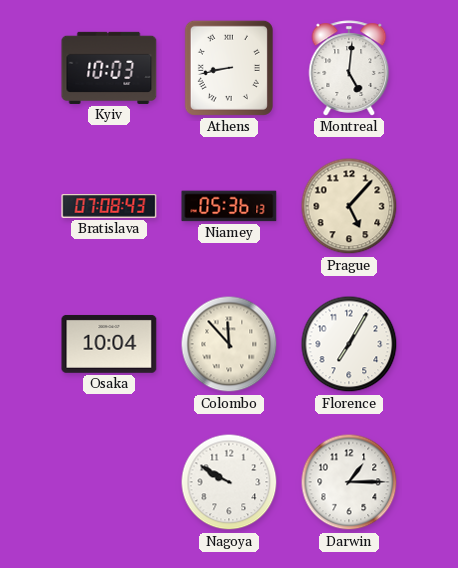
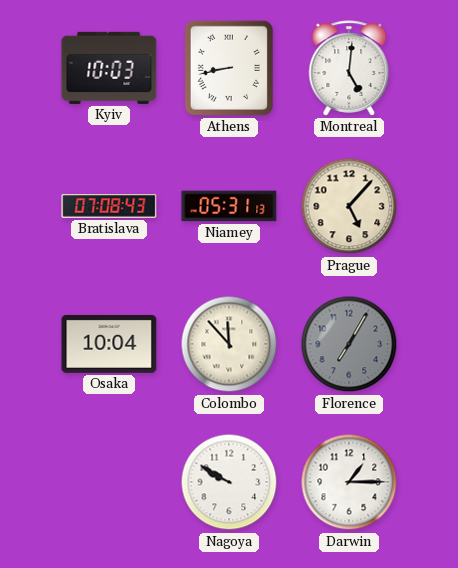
Niamey: 05:36 -> 05:31
Florence dial: white -> grey
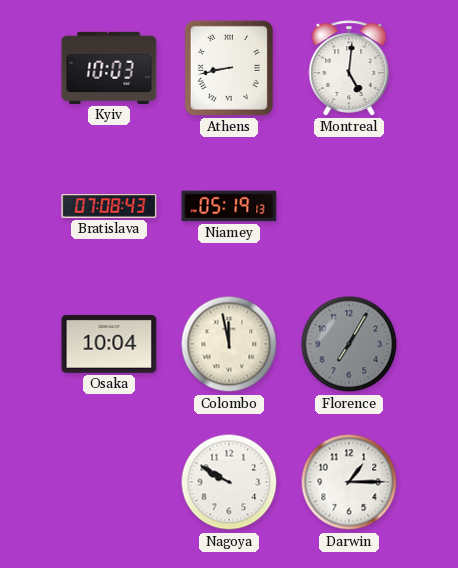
Niamey: 05:31 -> 05:19
Prague: 5:07 -> none
Colombo: 11:53 -> 11:58
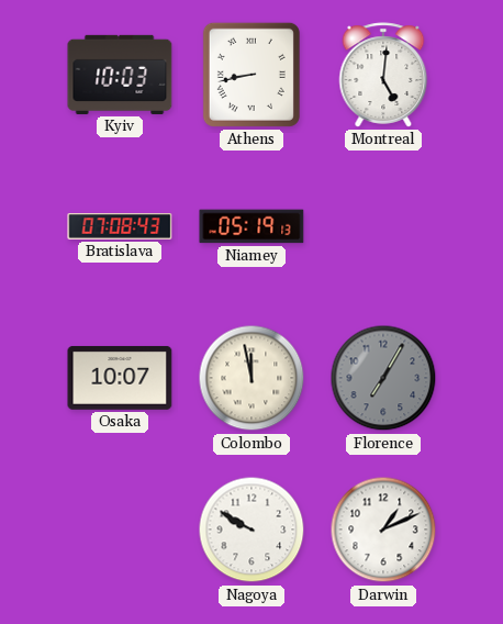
Osaka: 10:04 -> 10:07
Darwin: 1:15 -> 1:11
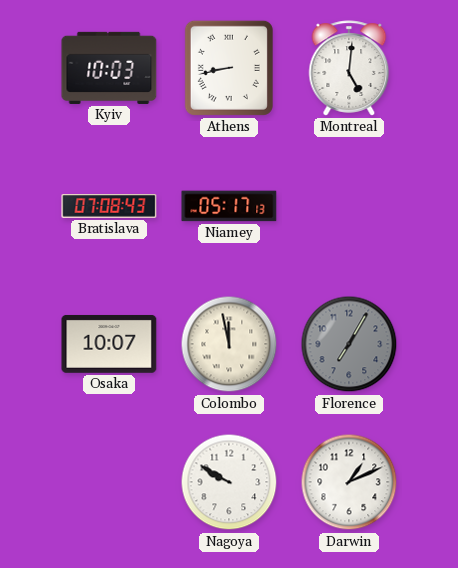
Niamey: 05:19 -> 05:17
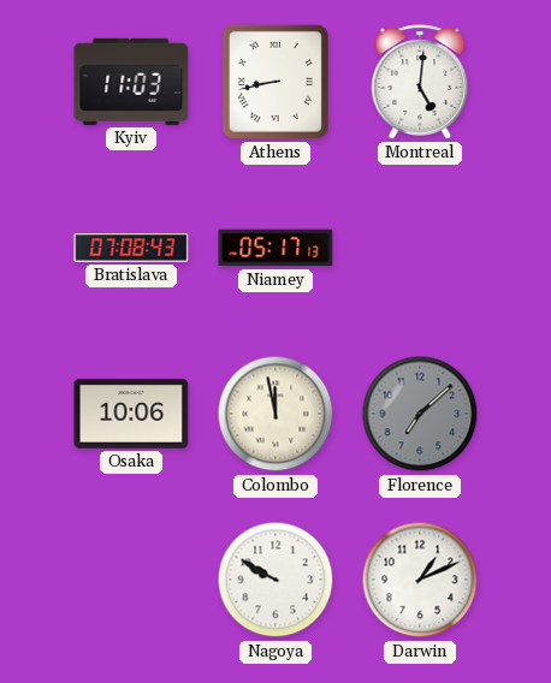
Kyiv: 10:03 -> 11:03
Osaka: 10:07 -> 10:06
Florence: 7:05 -> 7:08
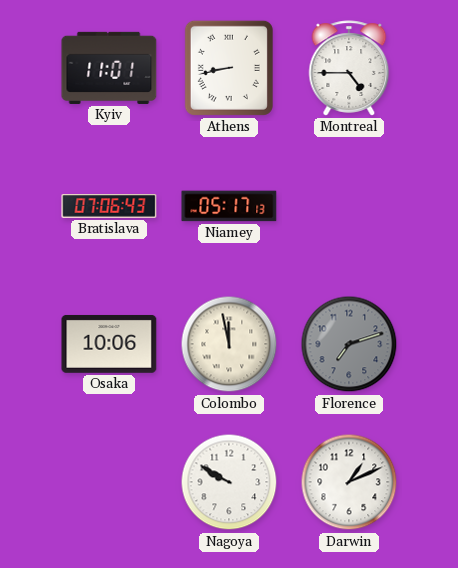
Kyiv: 11:03 -> 11:01
Montreal: 5:01 -> 4:45
Bratislava: 07:08 -> 07:06
Florence: 7:08 -> 7:12
